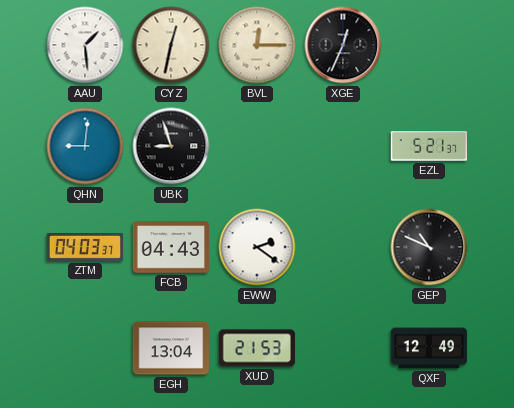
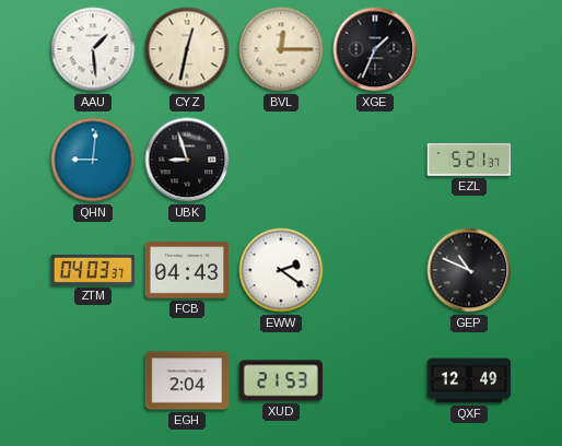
XGE: 12:34 -> 1:34
EGH: 13:04 -> 2:04
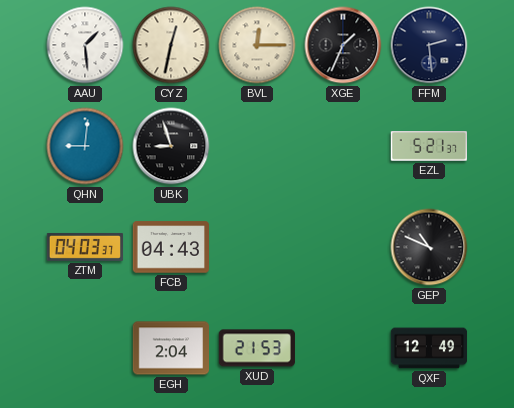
FFM: none -> 2:29
EWW: 2:21 -> none
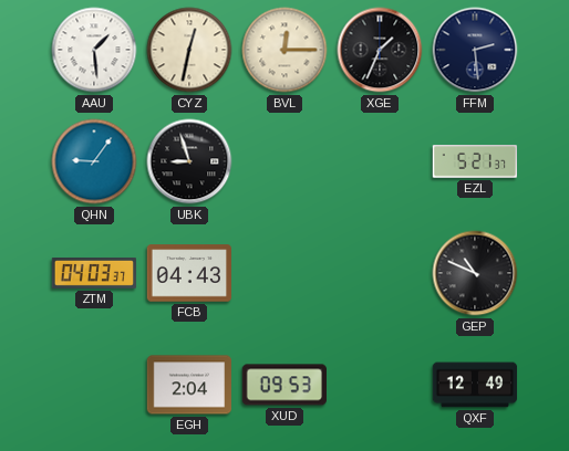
QHN: 9:01 -> 9:06
XUD: 21:53 -> 09:53
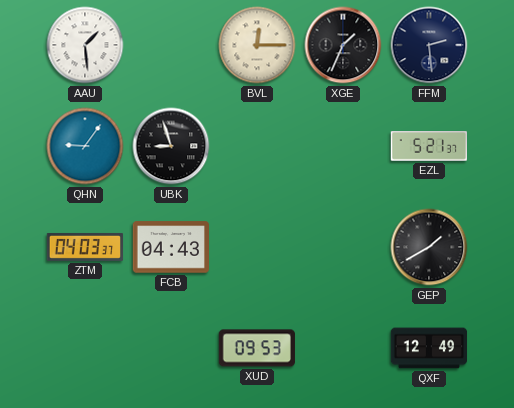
CYZ: 12:32 -> none
GEP: 10:49 -> 1:40
EGH: 2:04 -> none
